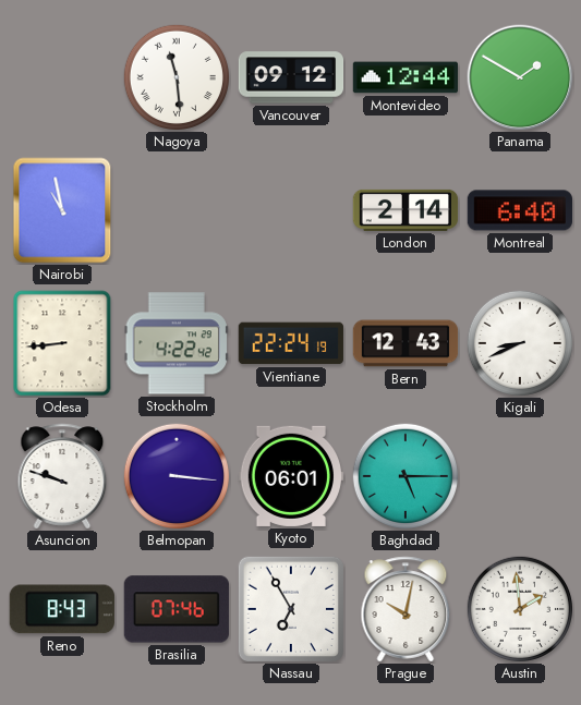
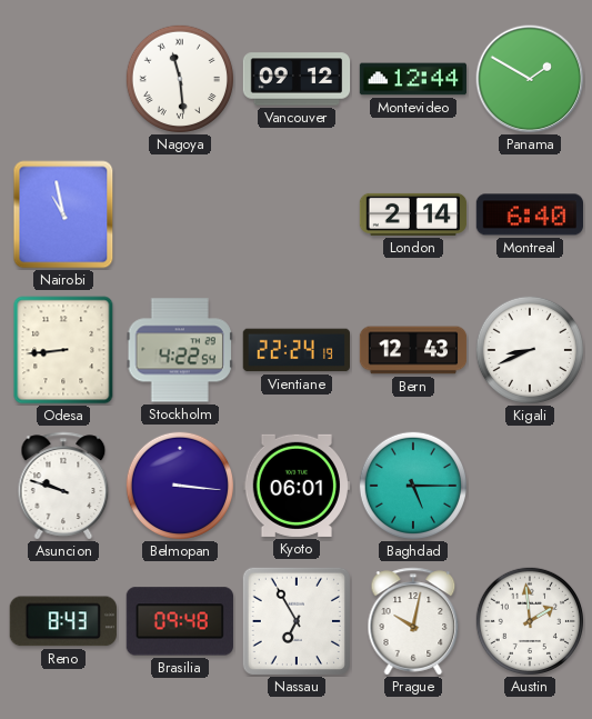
Stockholm: 4:22:42 -> 4:22:54
Brasilia: 07:46 -> 09:48
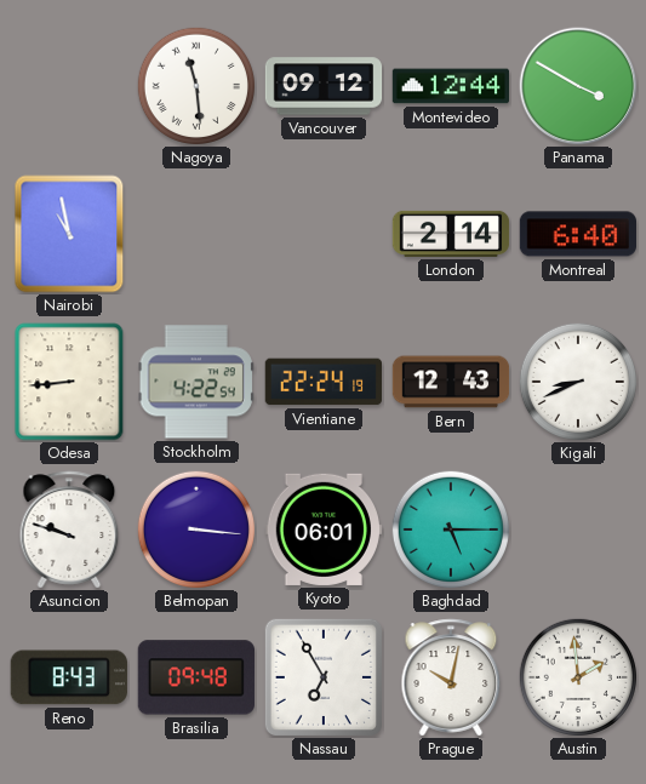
Panama: 1:50 -> 3:50
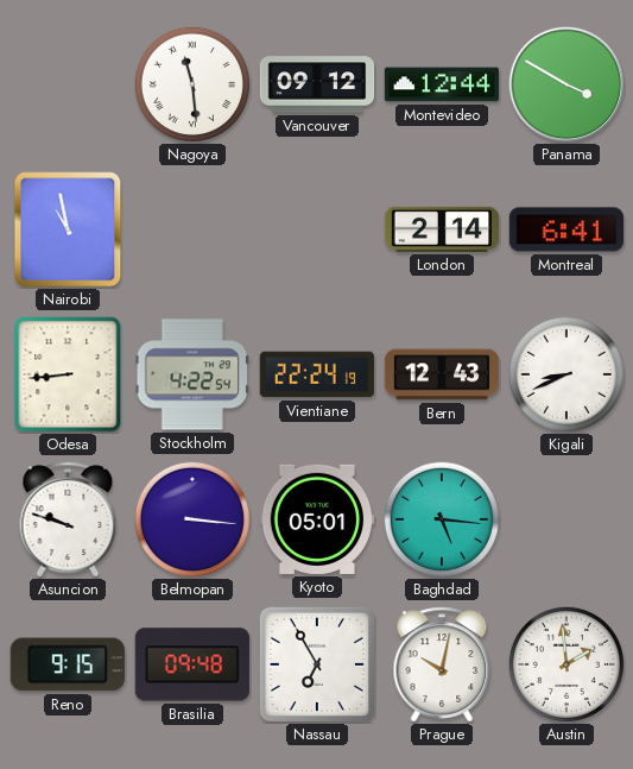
Montreal: 6:40 -> 6:41
Kyoto: 06:01 -> 05:01
Baghdad: 5:15 -> 5:16
Reno: 8:43 -> 9:15
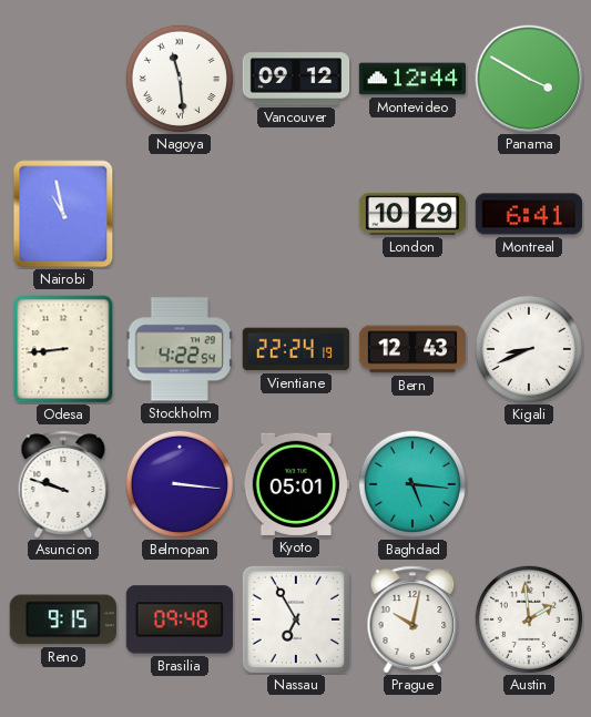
London: 2:14 -> 10:29
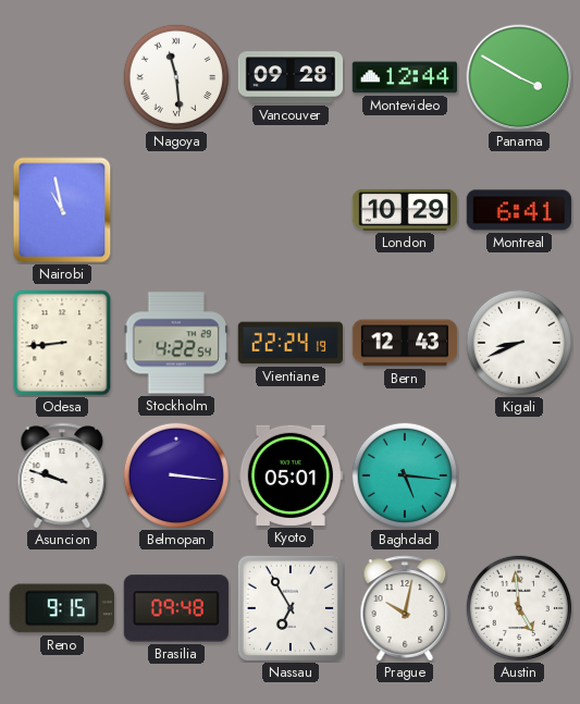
Vancouver: 09:12 -> 09:28
Austin: 1:59 -> 4:59
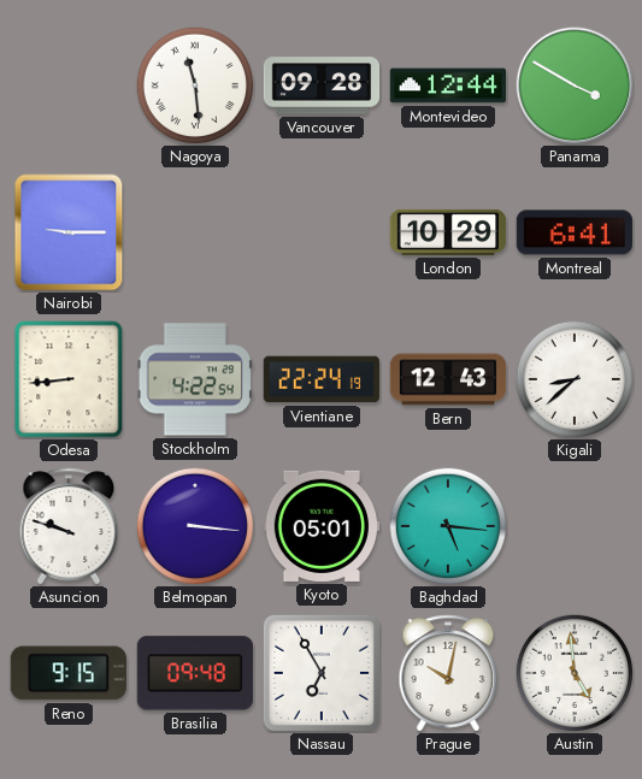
Nairobi: 10:58 -> 9:15
Kigali: 8:41 -> 8:38
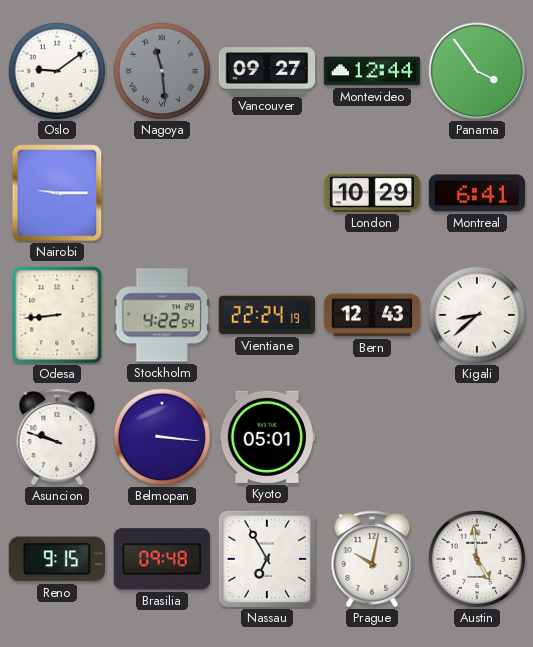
Oslo: none -> 9:09
Nagoya dial: white -> grey
Vancouver: 09:28 -> 09:27
Panama: 3:50 -> 3:54
Baghdad: 5:16 -> none
